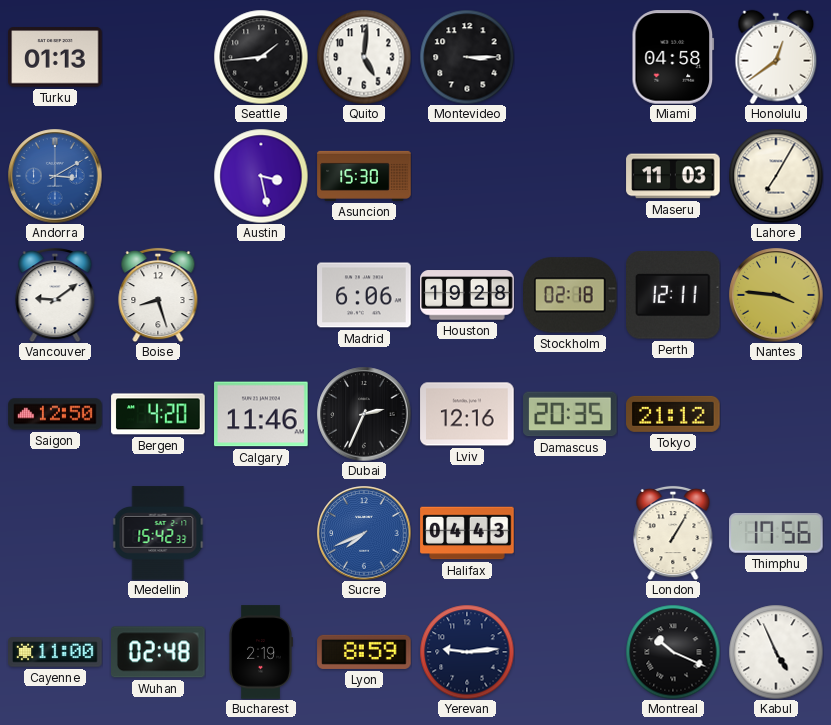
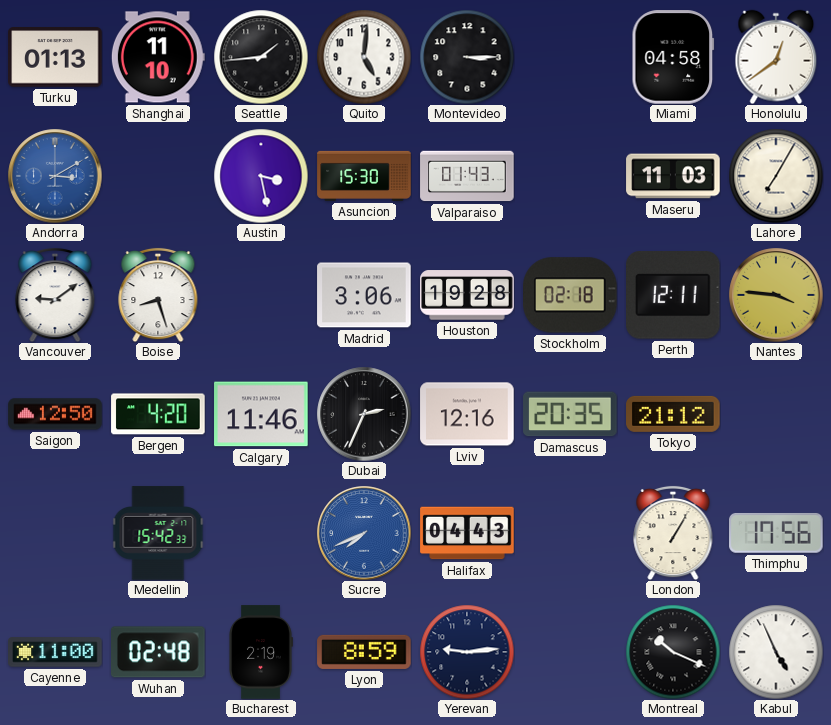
Shanghai: none -> 11:10
Valparaiso: none -> 01:43
Madrid: 6:06 -> 3:06
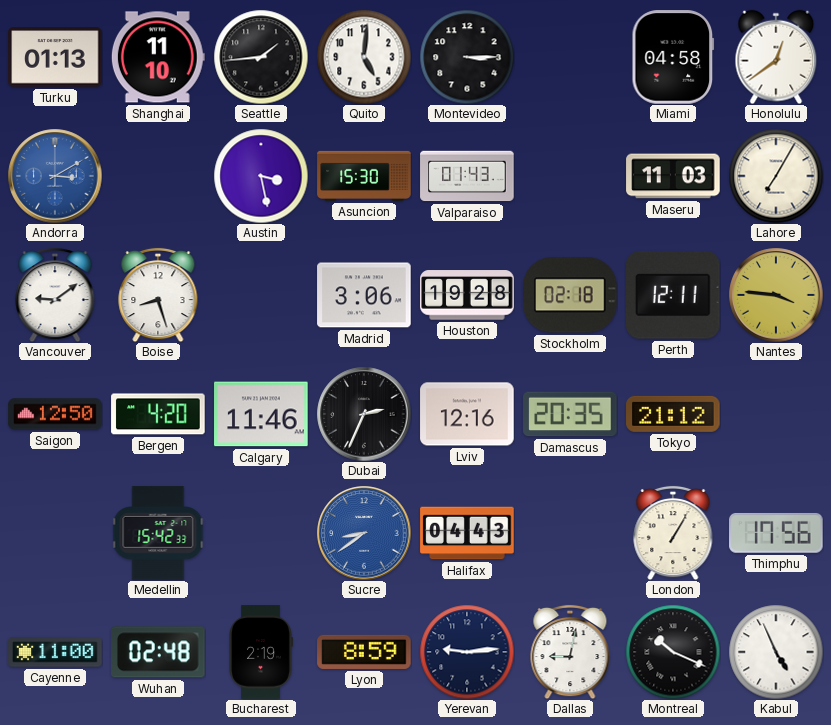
Sucre: 7:41 -> 8:39
Dallas: none -> 9:02
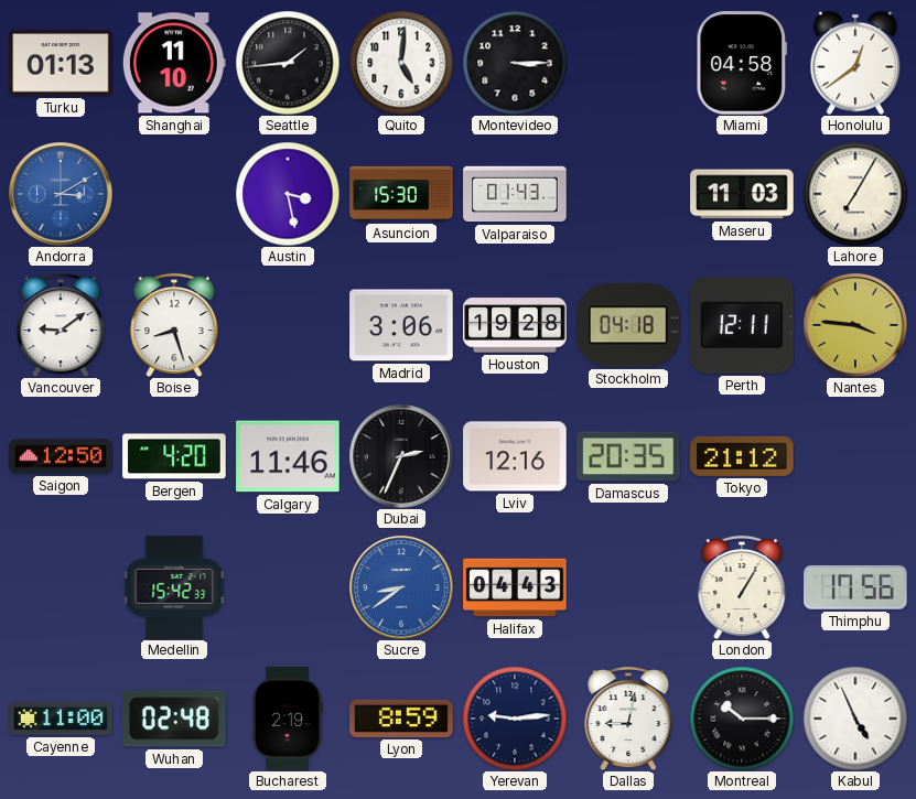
Stockholm: 02:18 -> 04:18
Montreal: 10:19 -> 10:15
